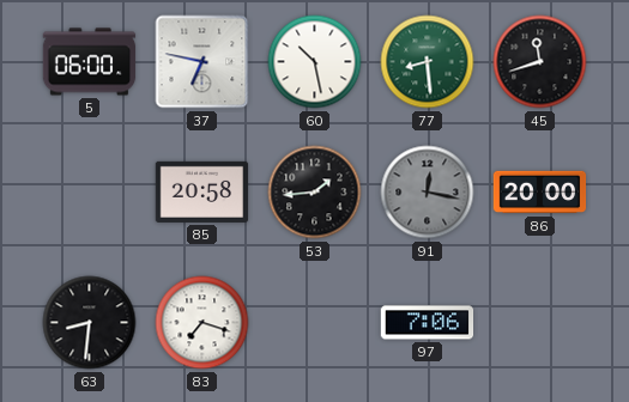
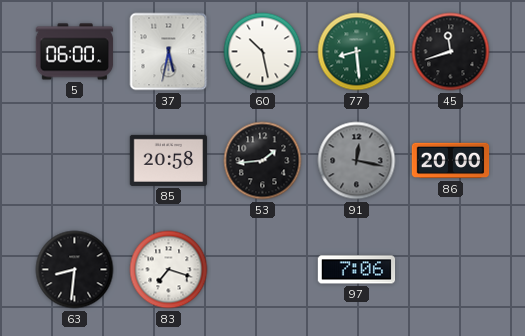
37: 6:47 -> 5:32
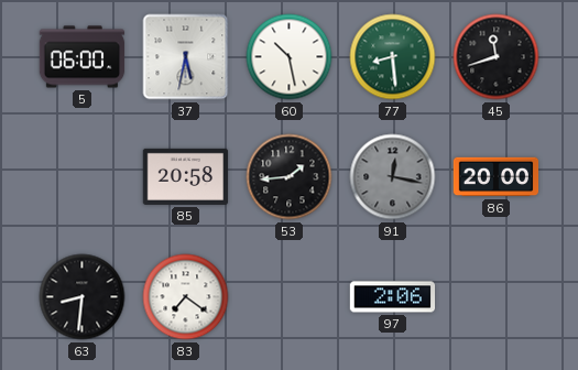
83: 7:18 -> 7:21
97: 7:06 -> 2:06
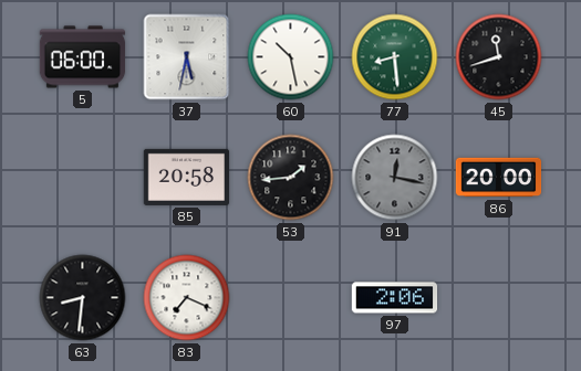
83: 7:21 -> 7:19
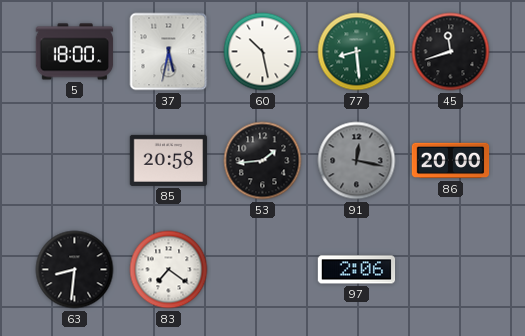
5: 06:00 -> 18:00
83: 7:19 -> 7:21
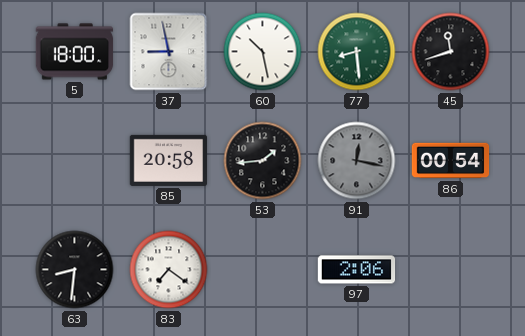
37: 5:32 -> 8:58
86: 20:00 -> 00:54
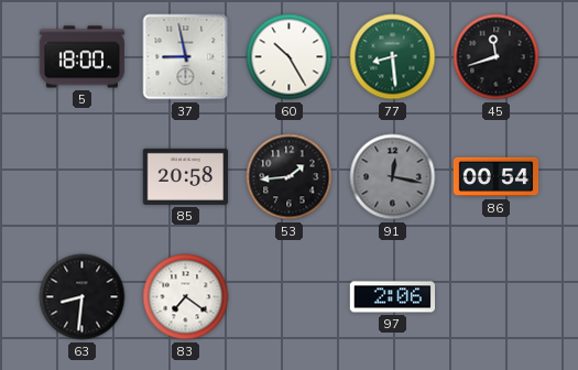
60: 10:28 -> 10:25
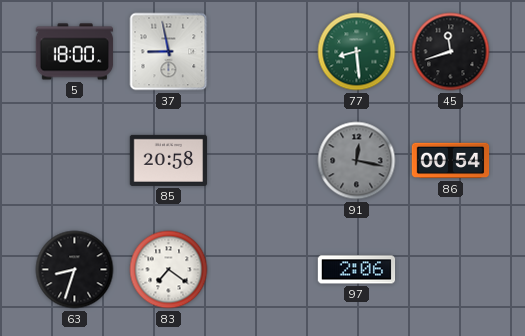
60: 10:25 -> none
53: 1:44 -> none
63: 8:31 -> 8:33
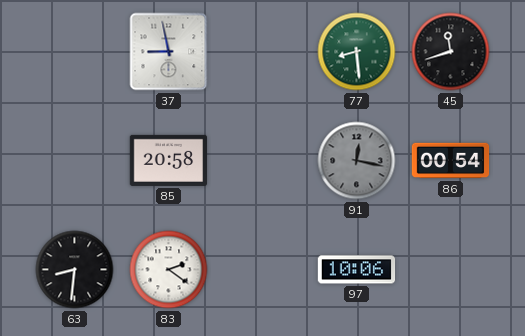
5: 18:00 -> none
63: 8:33 -> 8:31
83: 7:21 -> 2:21
97: 2:06 -> 10:06
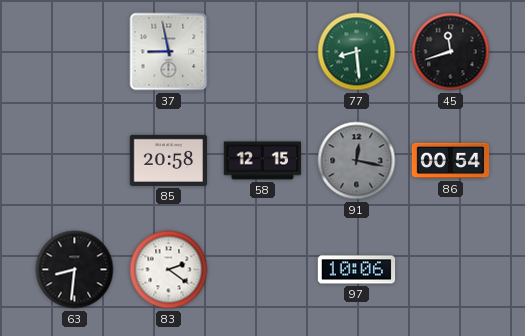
58: none -> 12:15
